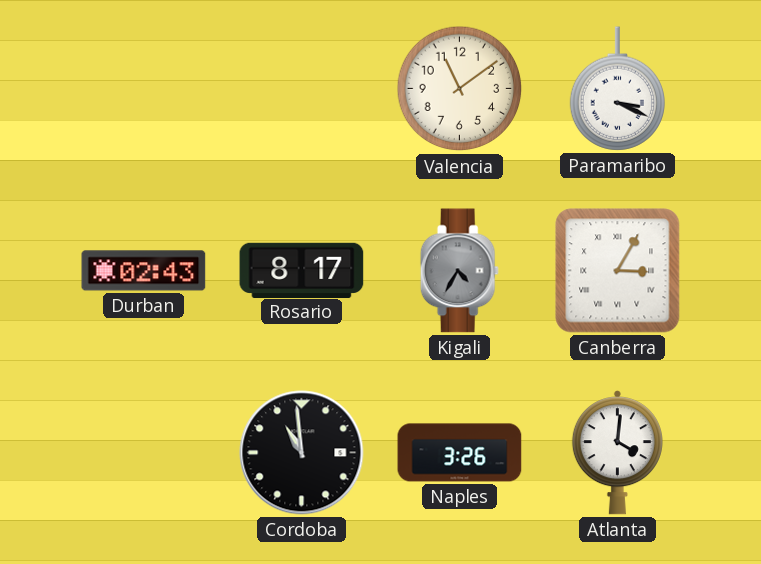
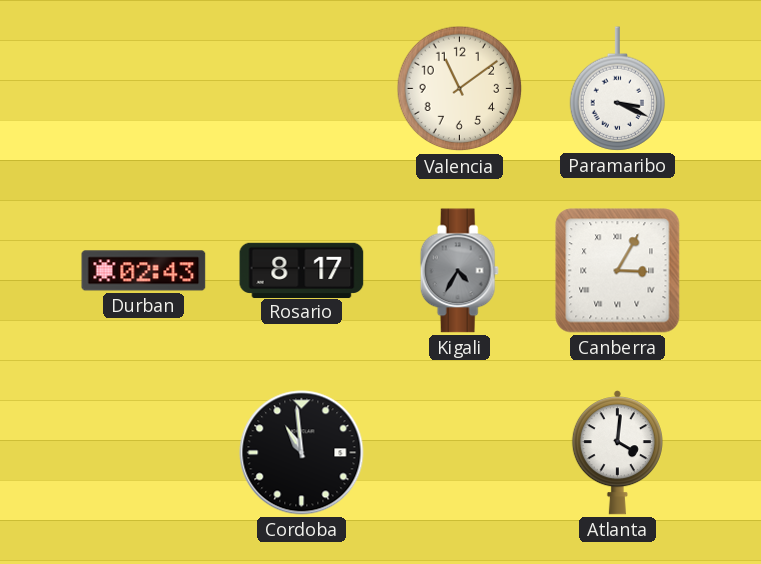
Naples: 3:26 -> none
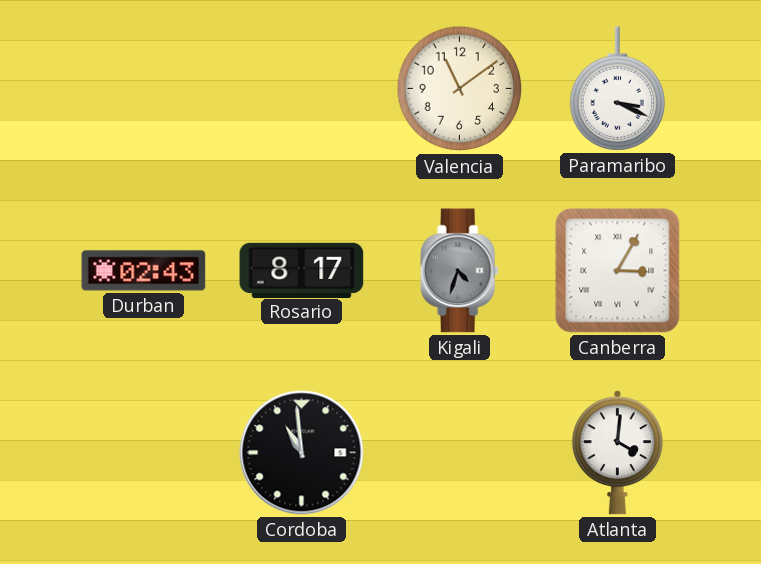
Kigali: 4:35 -> 4:33
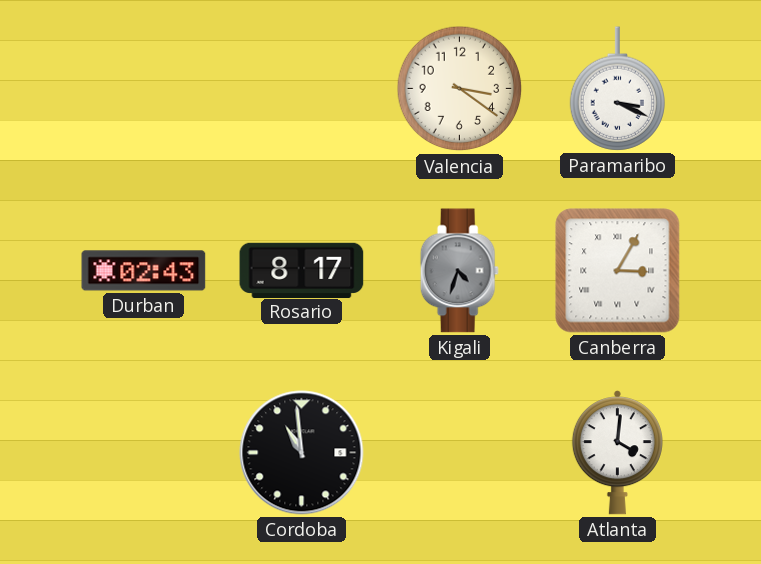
Valencia: 11:09 -> 3:21
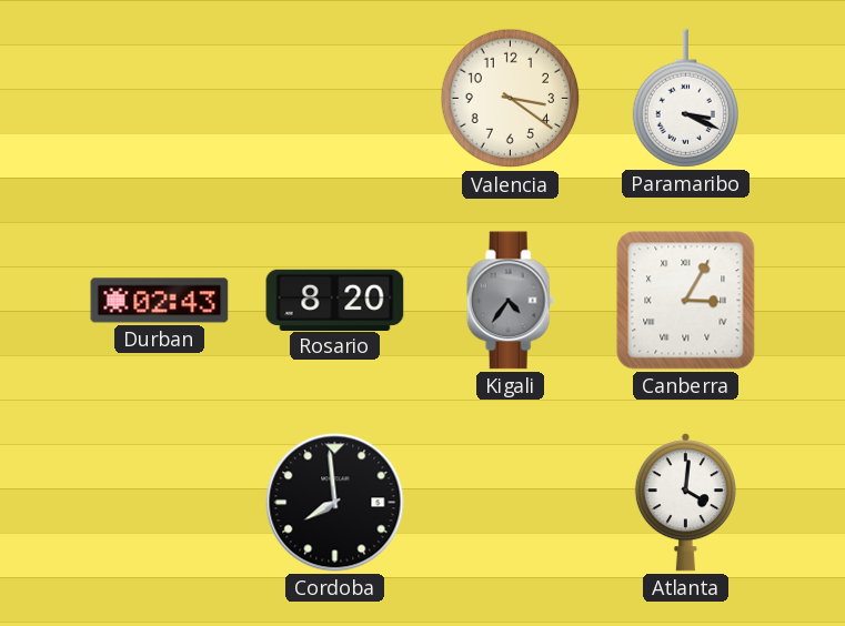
Rosario: 8:17 -> 8:20
Kigali: 4:33 -> 4:36
Cordoba: 10:59 -> 7:59
